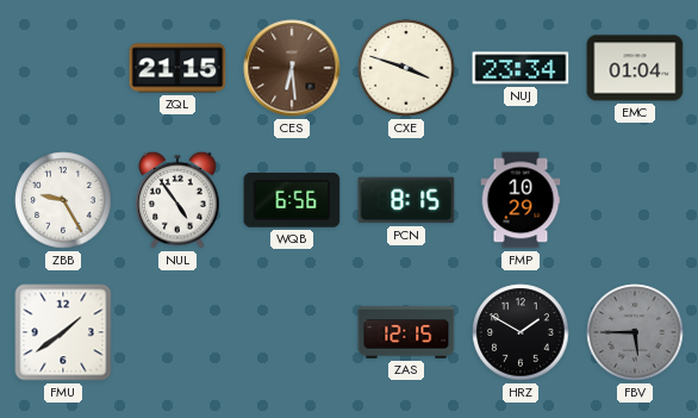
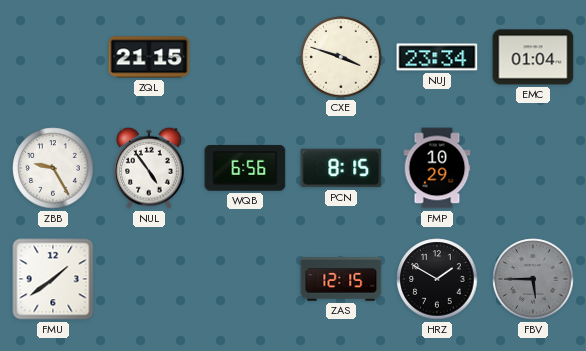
CES: 6:29 -> none
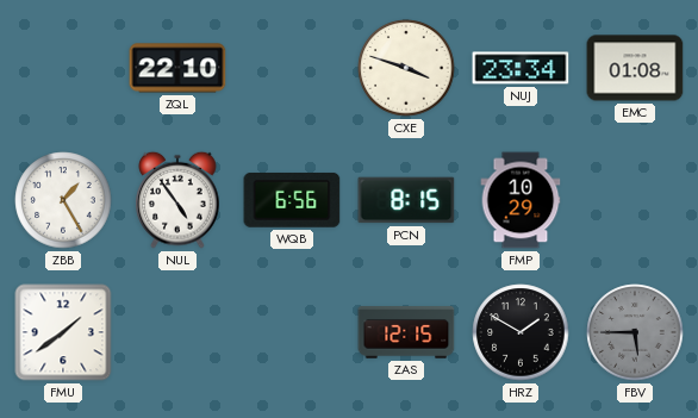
ZQL: 21:15 -> 22:10
EMC: 01:04 -> 01:08
ZBB: 9:25 -> 1:25
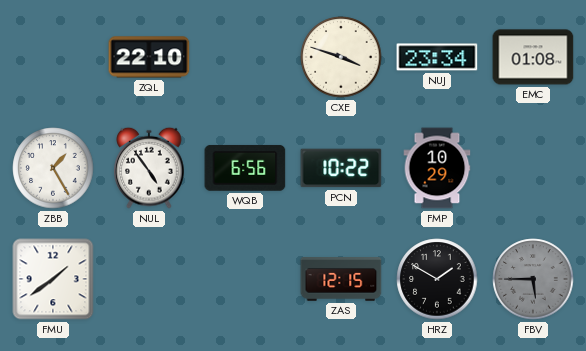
PCN: 8:15 -> 10:22
